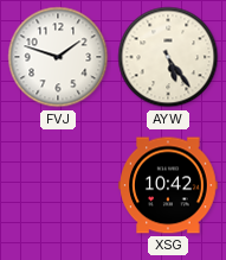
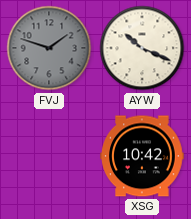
FVJ dial: white -> grey
AYW: 5:24 -> 10:19
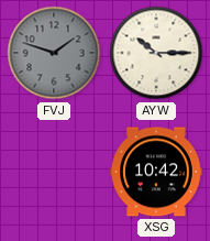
AYW: 10:19 -> 10:15
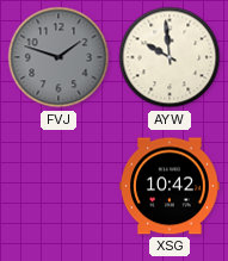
AYW: 10:15 -> 9:59
